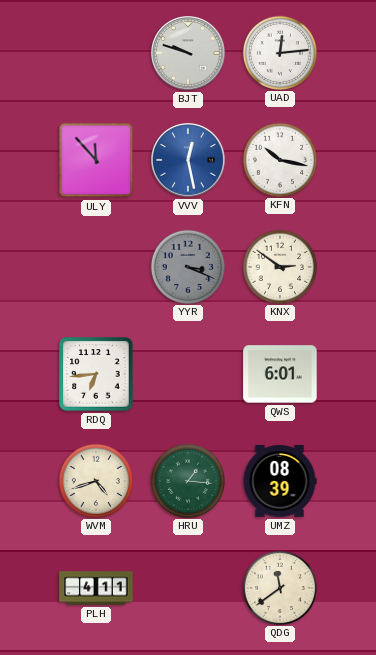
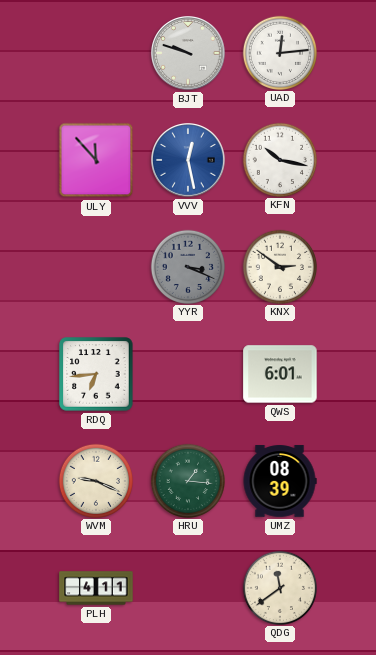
WVM: 4:42 -> 9:19
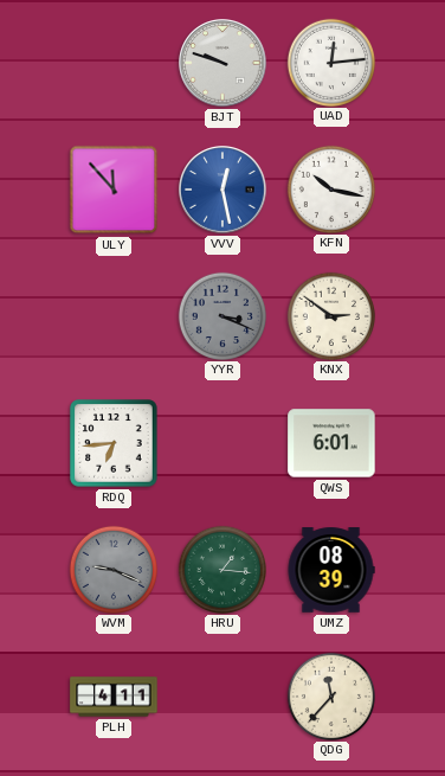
WVM dial: cream -> grey
QDG: 11:39 -> 11:37
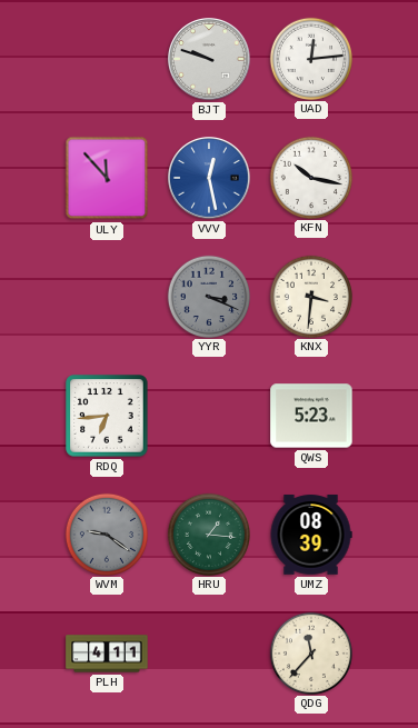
KNX: 2:51 -> 3:31
QWS: 6:01 -> 5:23
WVM: 9:19 -> 9:21
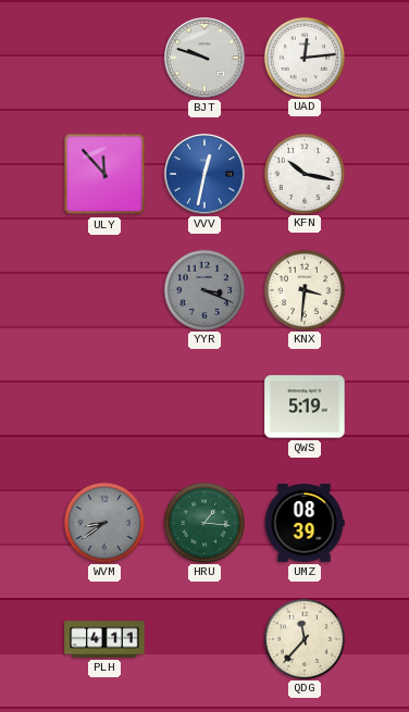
VVV: 12:28 -> 12:32
RDQ: 6:44 -> none
QWS: 5:23 -> 5:19
WVM: 9:21 -> 8:39
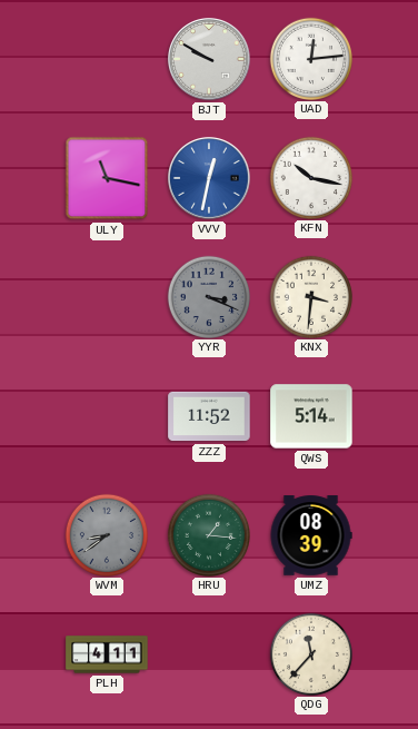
BJT: 9:48 -> 9:50
ULY: 11:53 -> 11:17
ZZZ: none -> 11:52
QWS: 5:19 -> 5:14
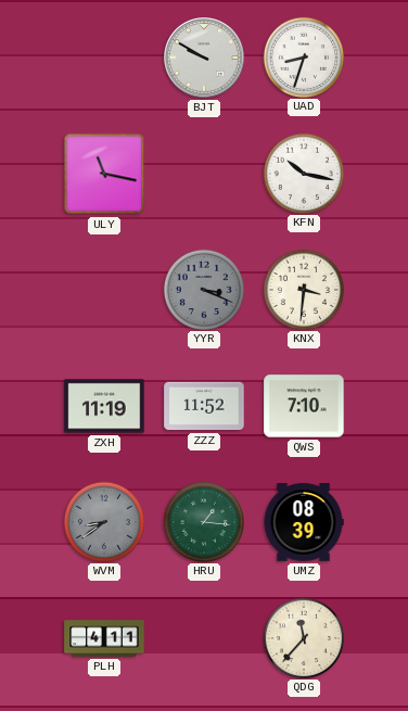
UAD: 12:14 -> 8:33
VVV: 12:32 -> none
ZXH: none -> 11:19
QWS: 5:14 -> 7:10
